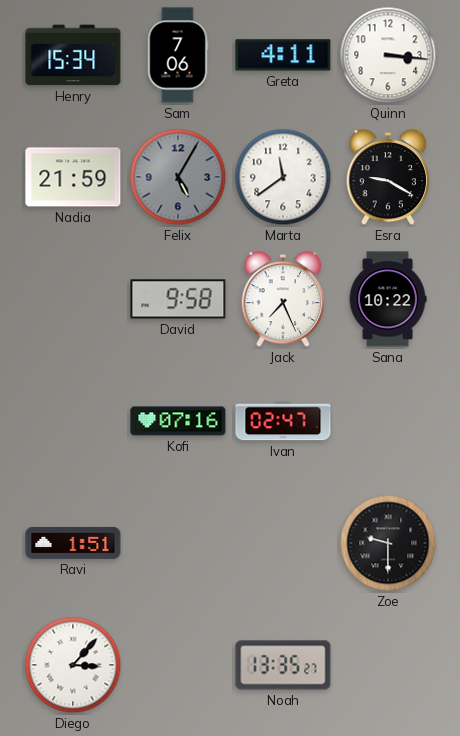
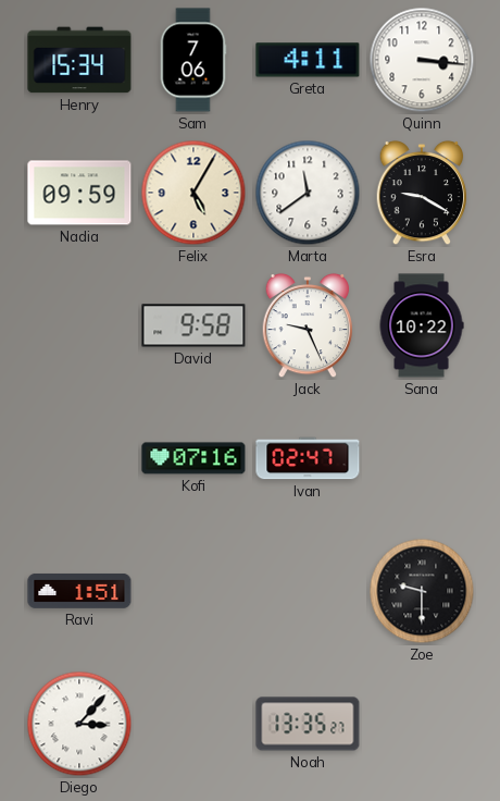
Nadia: 21:59 -> 09:59
Felix dial: grey -> cream
Jack: 7:26 -> 9:26
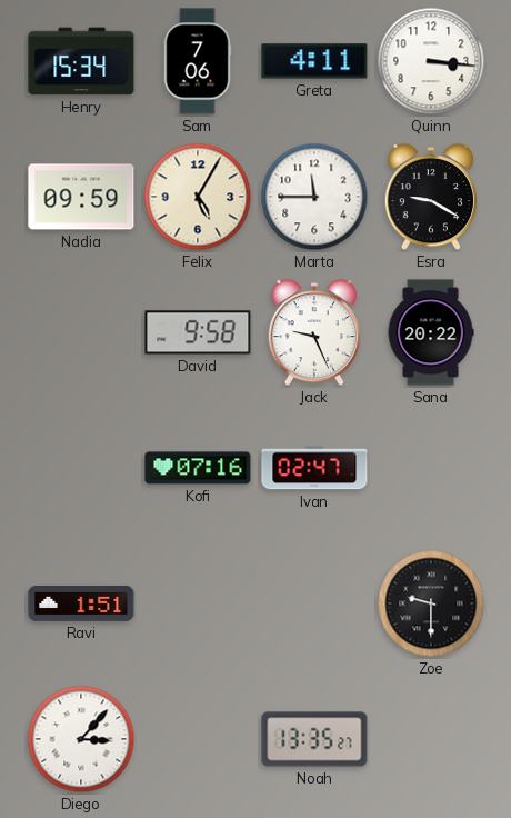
Marta: 11:39 -> 11:45
Sana: 10:22 -> 20:22
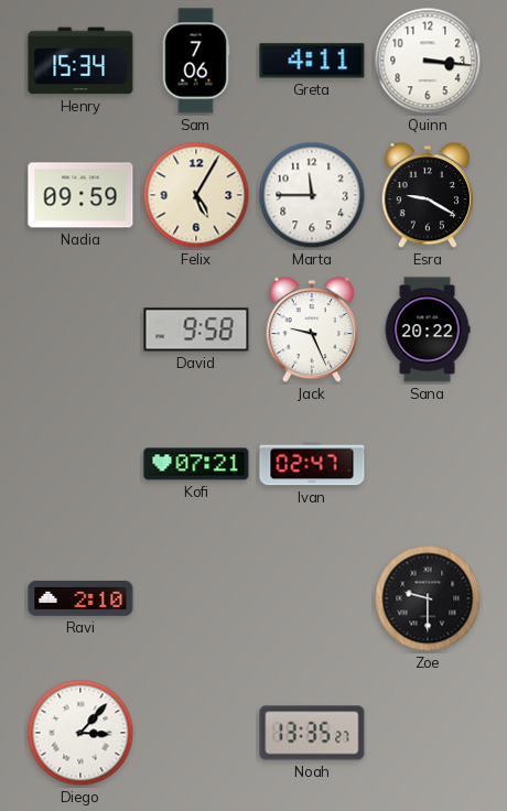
Kofi: 07:16 -> 07:21
Ravi: 1:51 -> 2:10
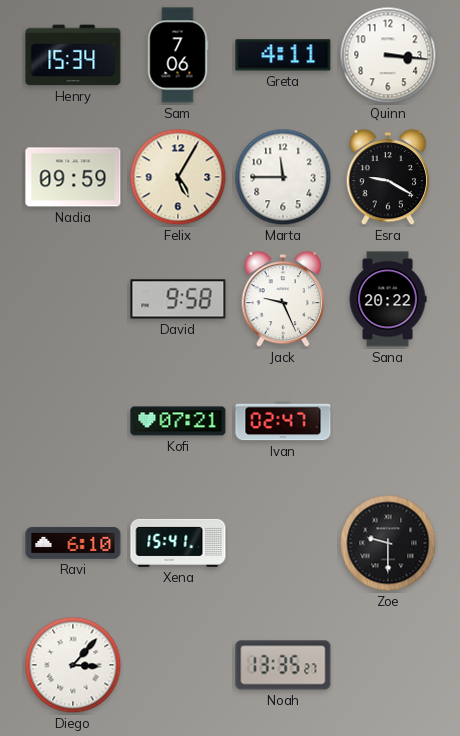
Ravi: 2:10 -> 6:10
Xena: none -> 15:41
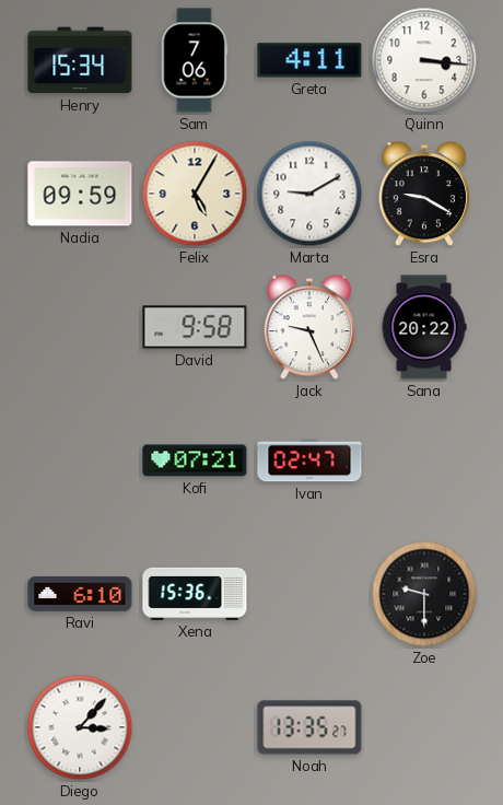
Marta: 11:45 -> 9:10
Xena: 15:41 -> 15:36
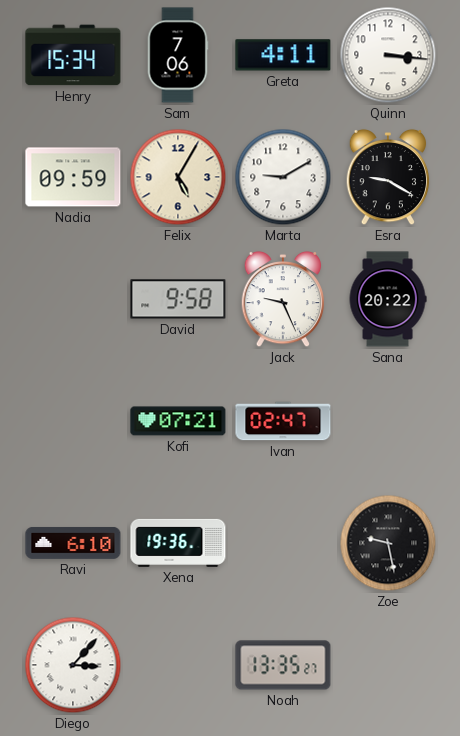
Xena: 15:36 -> 19:36
Zoe: 9:30 -> 9:28
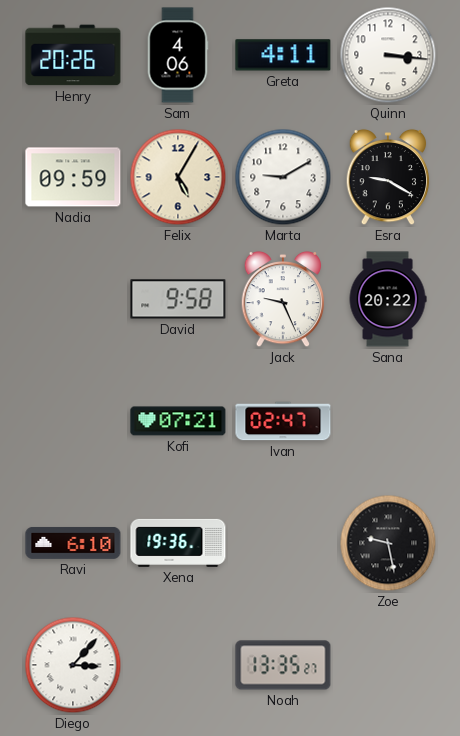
Henry: 15:34 -> 20:26
Sam: 7:06 -> 4:06
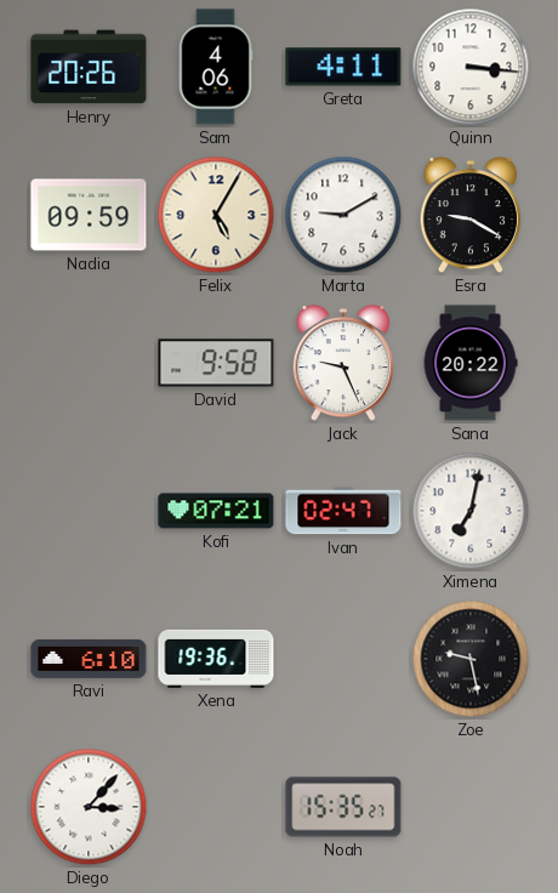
Ximena: none -> 7:02
Noah: 13:35 -> 15:35
